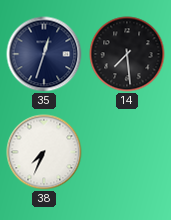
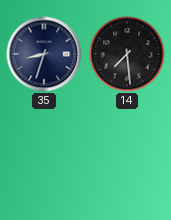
35: 12:33 -> 8:33
38: 7:34 -> none
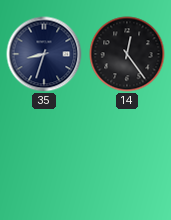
14: 7:29 -> 12:24
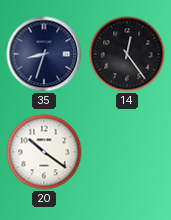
20: none -> 10:21
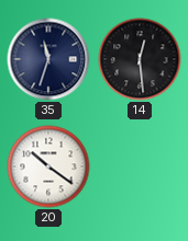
35: 8:33 -> 11:33
14: 12:24 -> 12:29
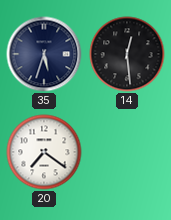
35: 11:33 -> 5:33
20: 10:21 -> 7:21
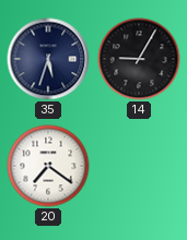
14: 12:29 -> 9:05
